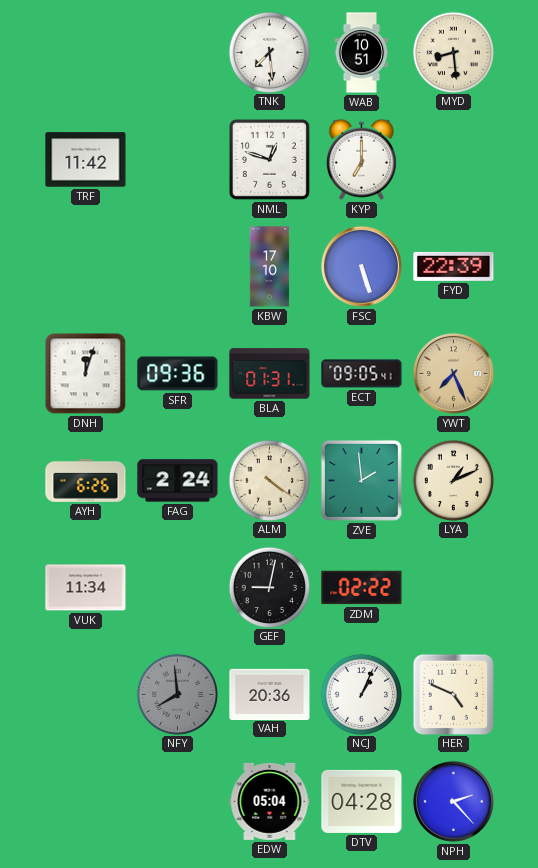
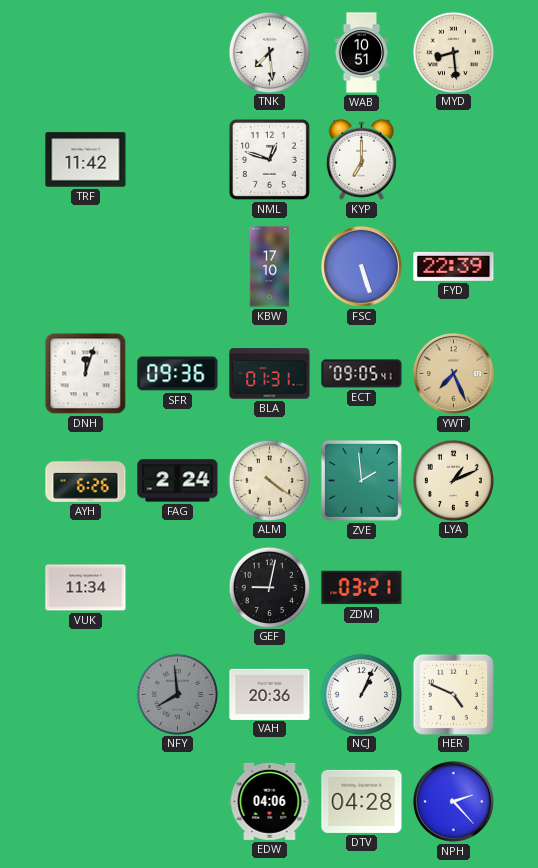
ZDM: 02:22 -> 03:21
EDW: 05:04 -> 04:06
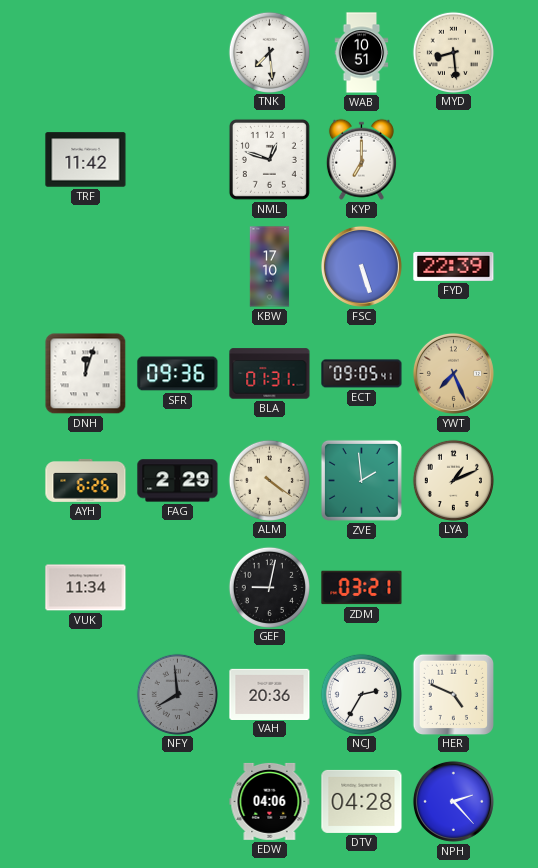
FAG: 2:24 -> 2:29
NCJ: 1:04 -> 2:35
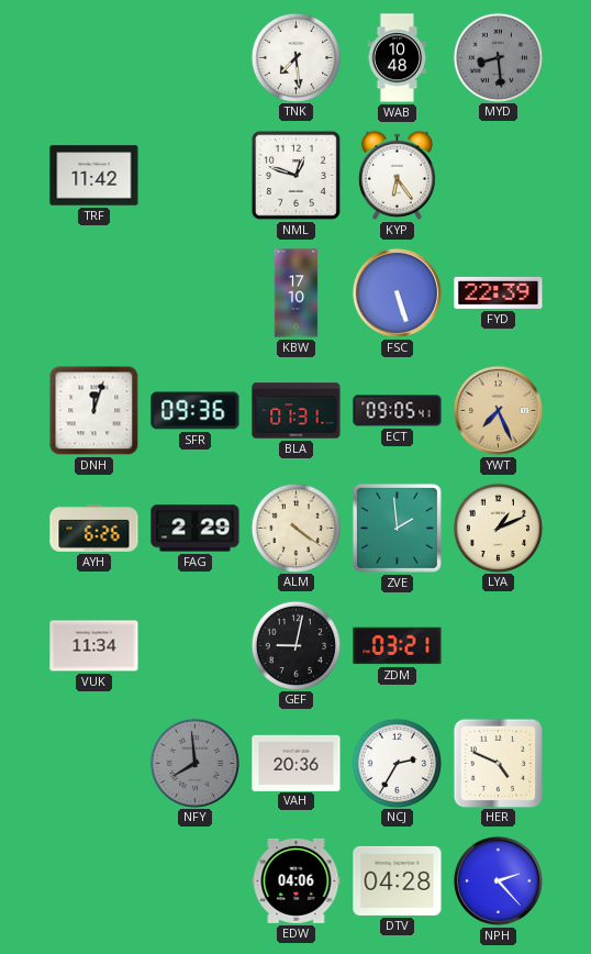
WAB: 10:51 -> 10:48
MYD dial: cream -> grey
KYP: 7:00 -> 6:24
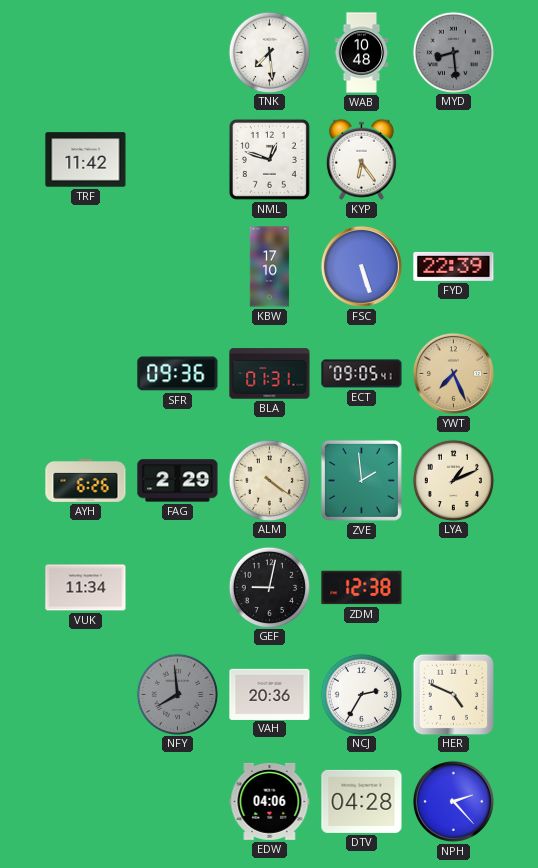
DNH: 12:03 -> none
ZDM: 03:21 -> 12:38
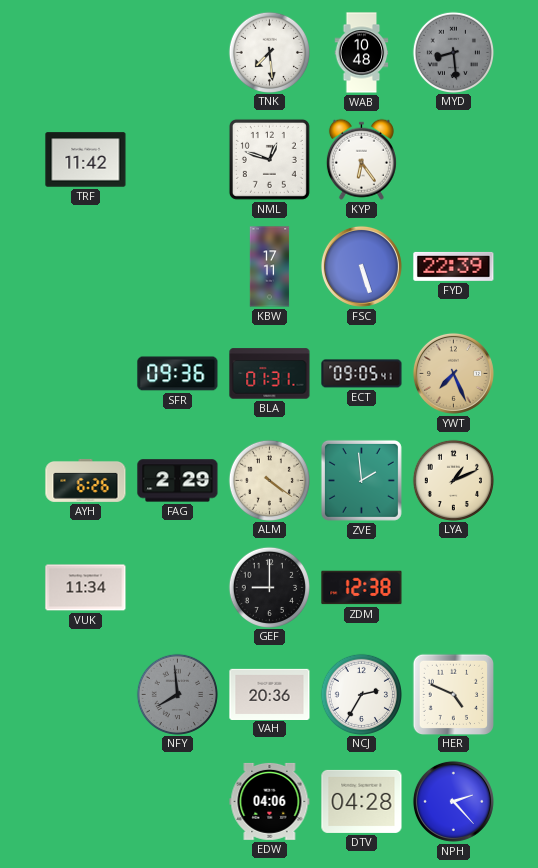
KBW: 17:10 -> 17:11
GEF: 9:02 -> 9:00
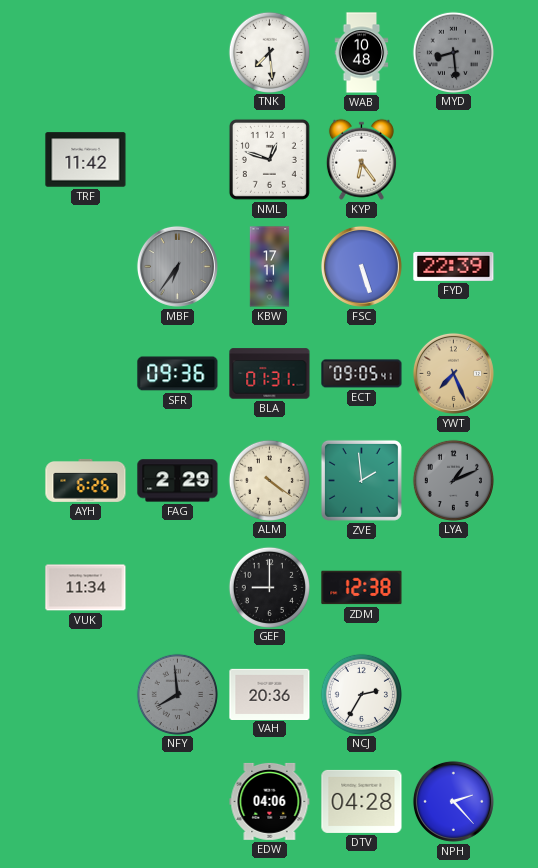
MBF: none -> 6:36
LYA dial: cream -> grey
HER: 4:49 -> none
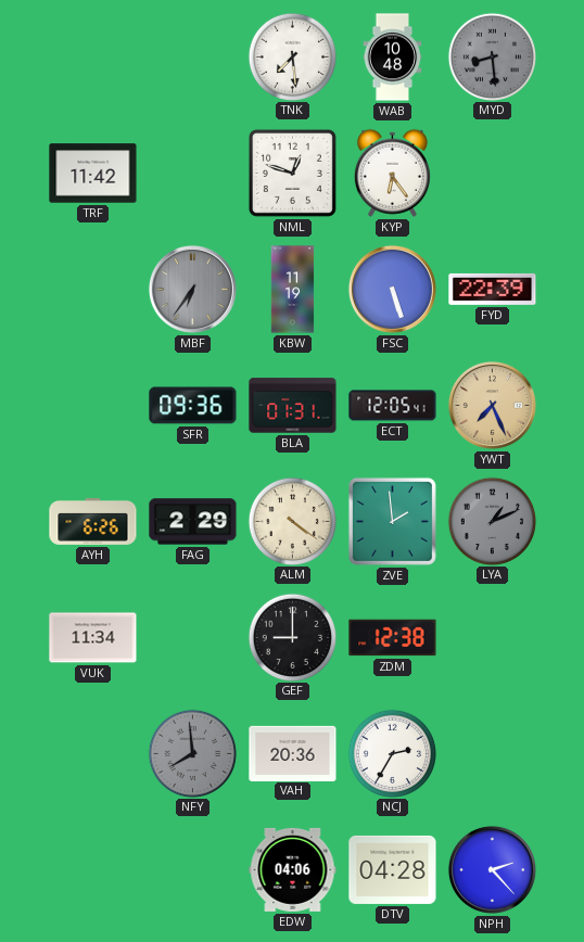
KBW: 17:11 -> 11:19
ECT: 09:05 -> 12:05
